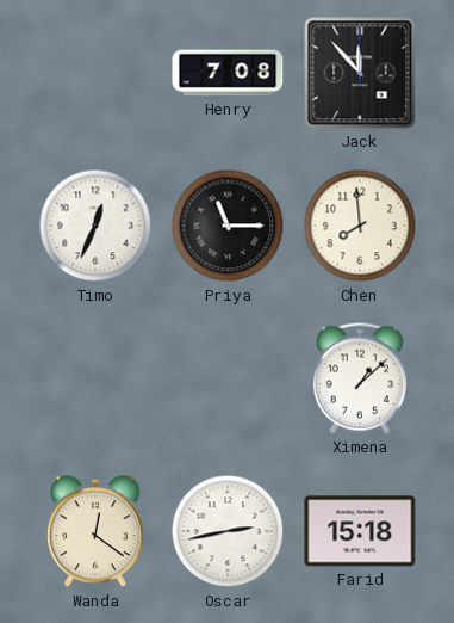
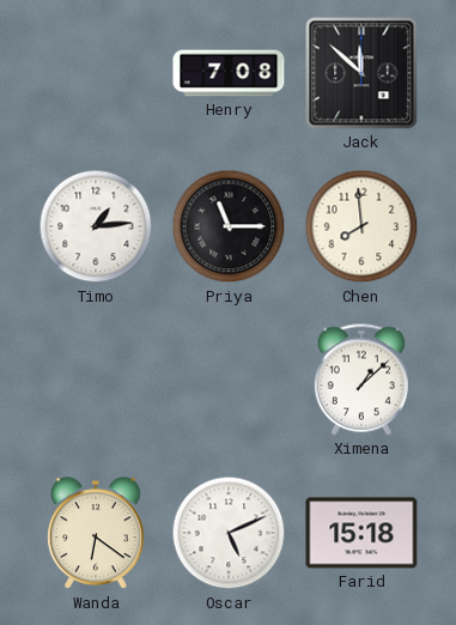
Jack: 11:53 -> 11:52
Timo: 12:34 -> 1:14
Wanda: 12:21 -> 6:21
Oscar: 2:43 -> 5:11
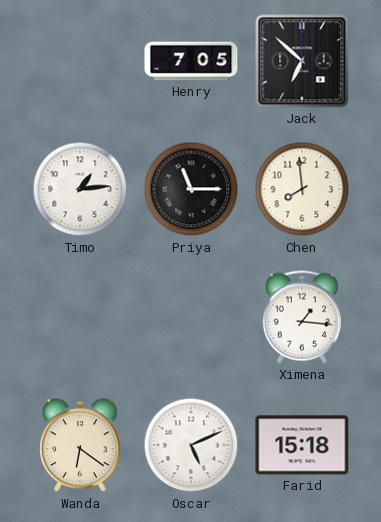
Henry: 7:08 -> 7:05
Jack: 11:52 -> 6:52
Ximena: 1:08 -> 1:16
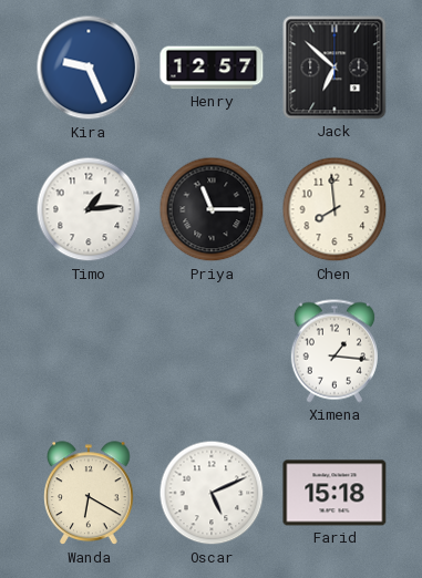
Kira: none -> 9:26
Henry: 7:05 -> 12:57
Wanda: 6:21 -> 6:20
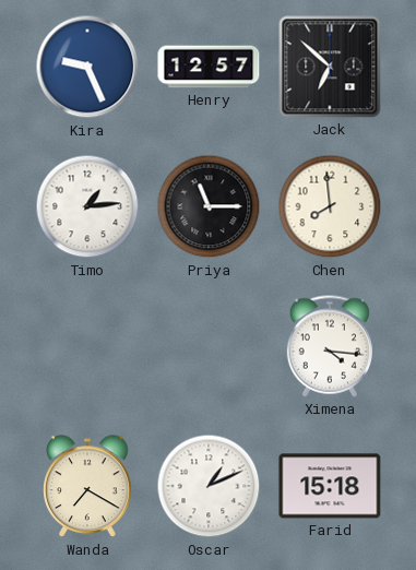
Ximena: 1:16 -> 4:16
Wanda: 6:20 -> 7:20
Oscar: 5:11 -> 1:11
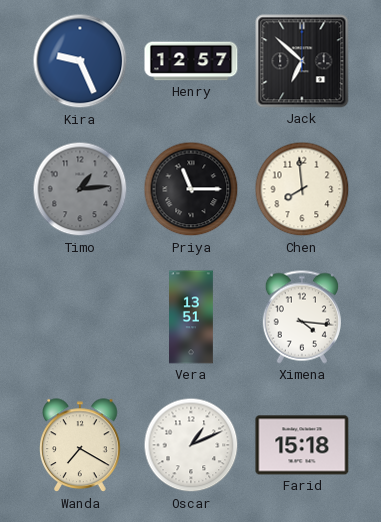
Timo dial: white -> grey
Vera: none -> 13:51
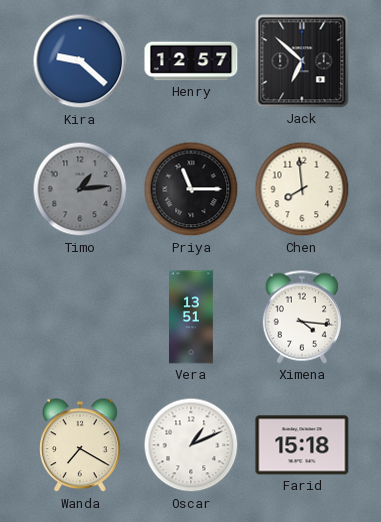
Kira: 9:26 -> 9:22
